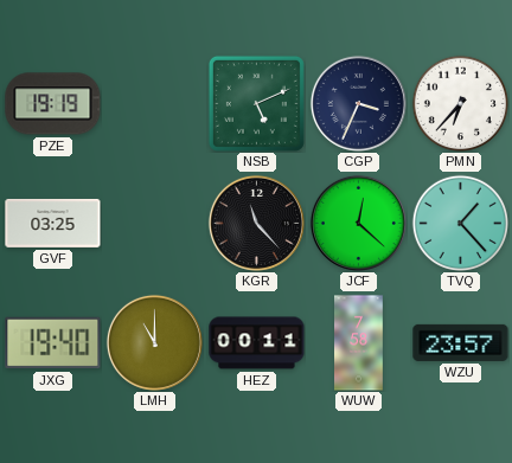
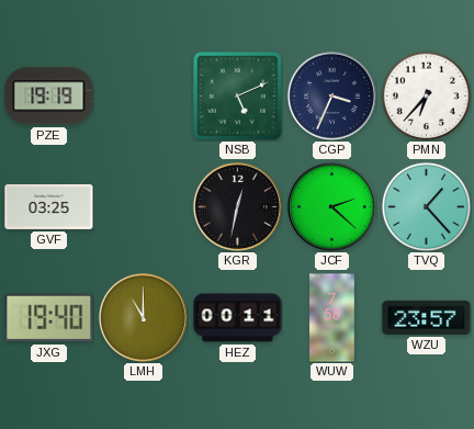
KGR: 11:23 -> 12:32
JCF: 12:22 -> 2:22
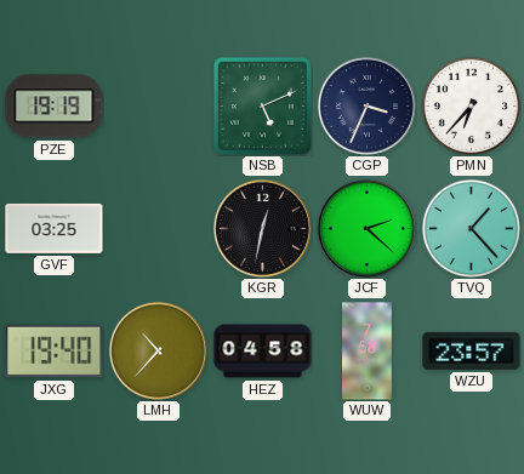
LMH: 11:00 -> 10:37
HEZ: 00:11 -> 04:58
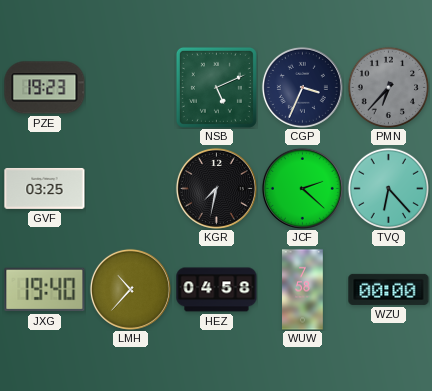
PZE: 19:19 -> 19:23
PMN dial: white -> grey
KGR: 12:32 -> 7:32
TVQ: 1:23 -> 6:23
WZU: 23:57 -> 00:00
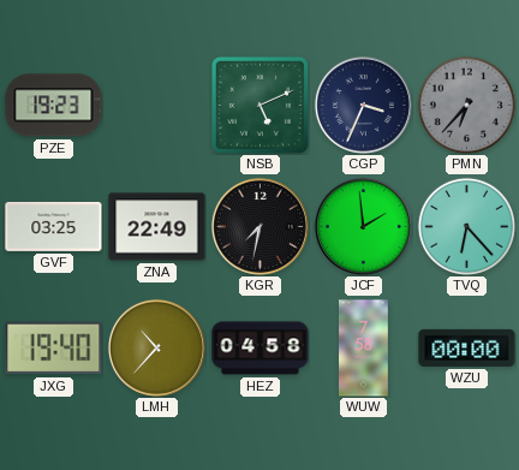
ZNA: none -> 22:49
JCF: 2:22 -> 1:59
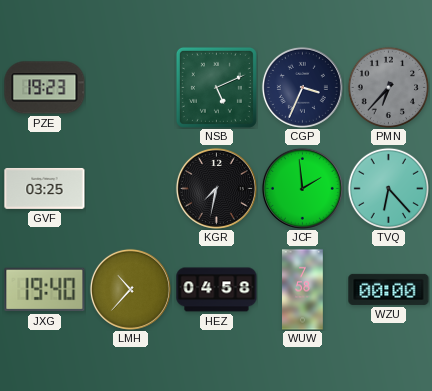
ZNA: 22:49 -> none
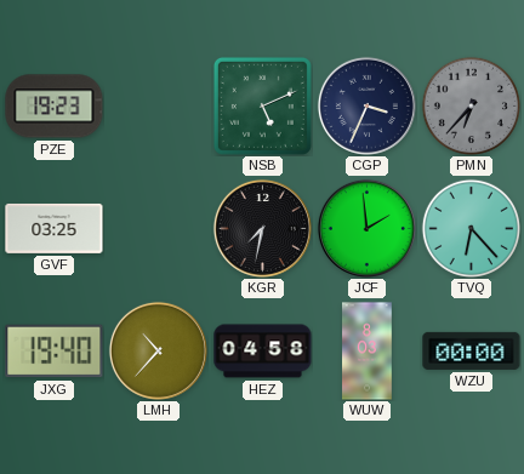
WUW: 7:58 -> 8:03
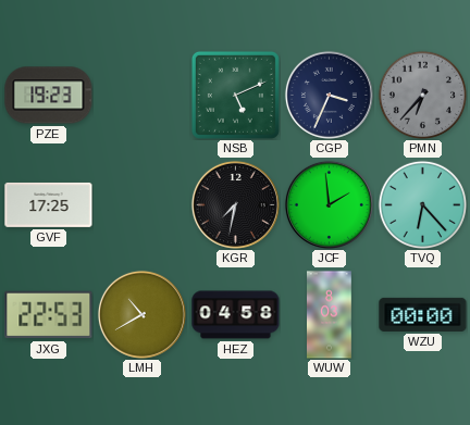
GVF: 03:25 -> 17:25
JXG: 19:40 -> 22:53
LMH: 10:37 -> 10:40
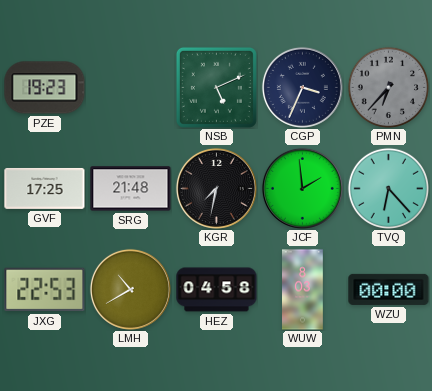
SRG: none -> 21:48
